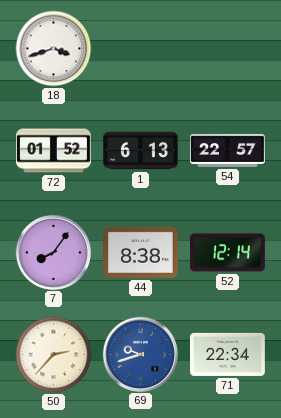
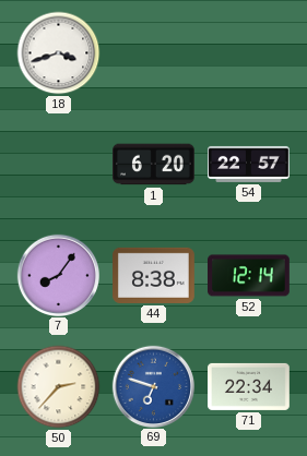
72: 01:52 -> none
1: 6:13 -> 6:20
69: 9:42 -> 6:48
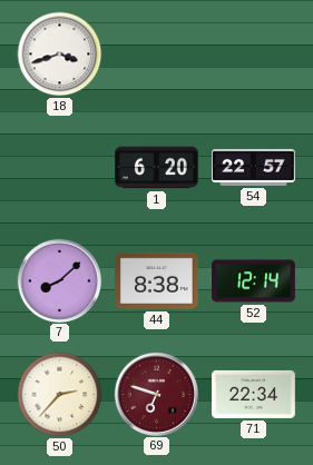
7: 8:06 -> 8:08
69 dial: blue -> burgundy
